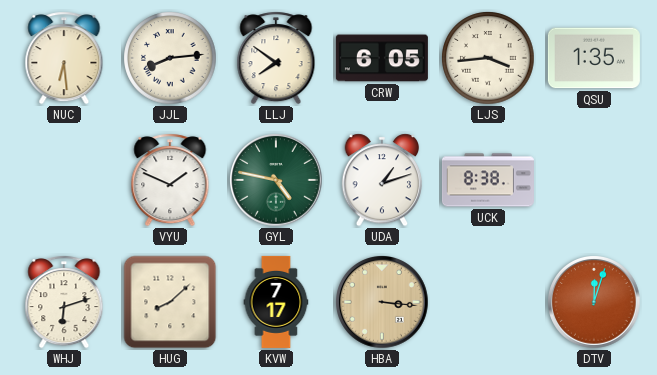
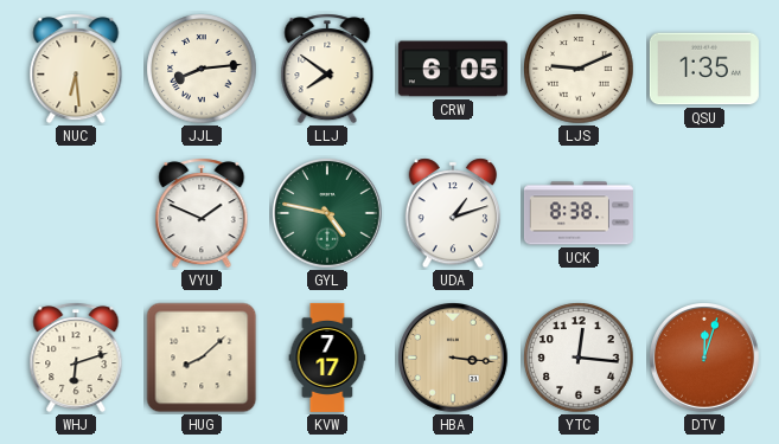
LJS: 3:44 -> 9:11
YTC: none -> 12:16
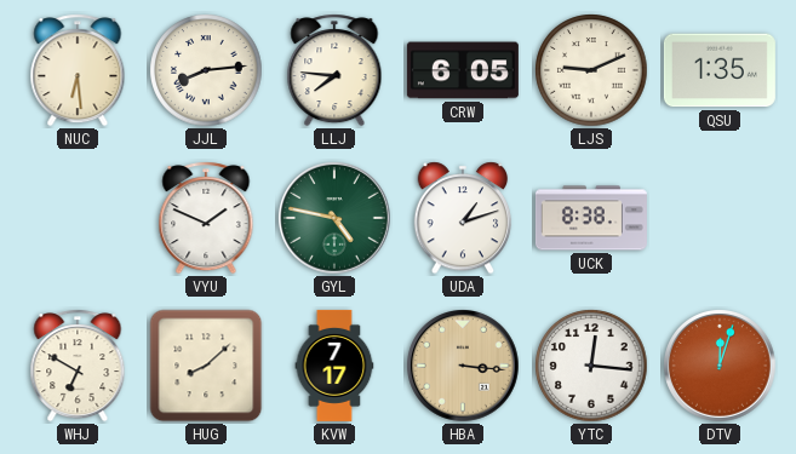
LLJ: 7:51 -> 7:46
WHJ: 6:12 -> 6:50
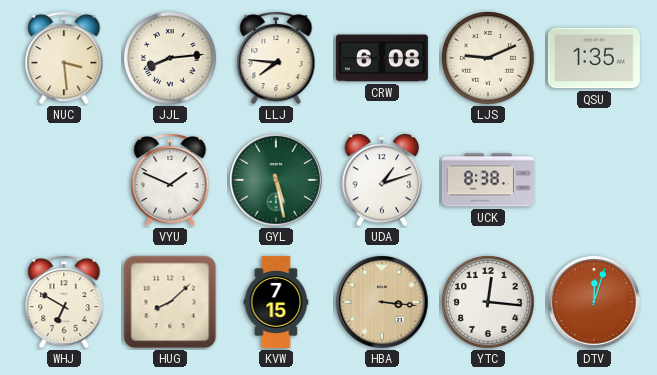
NUC: 6:29 -> 3:29
CRW: 6:05 -> 6:08
GYL: 4:47 -> 5:28
KVW: 7:17 -> 7:15
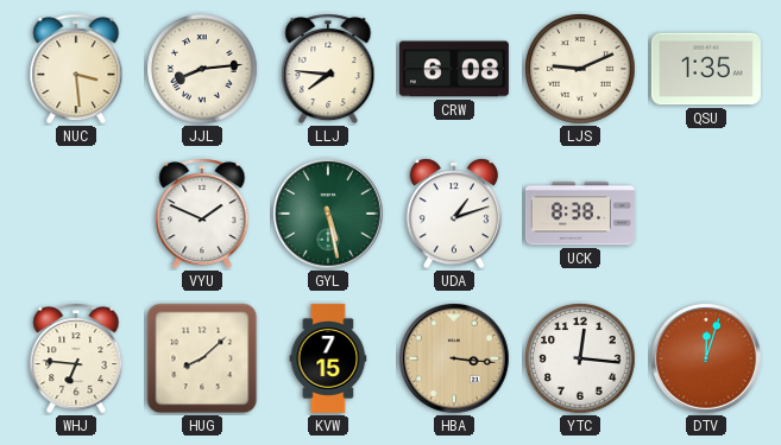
WHJ: 6:50 -> 6:46
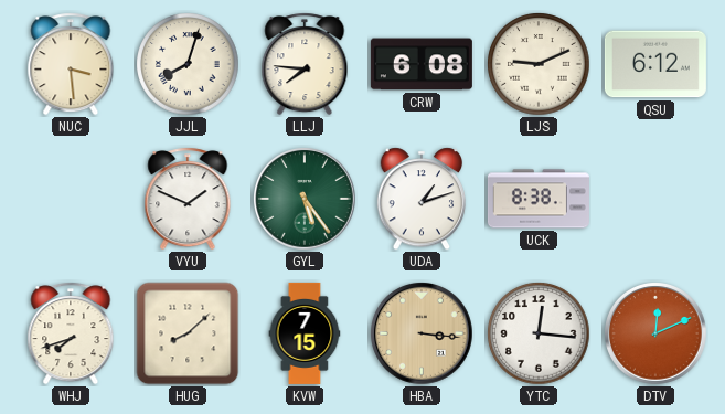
JJL: 8:14 -> 8:03
QSU: 1:35 -> 6:12
GYL: 5:28 -> 5:24
WHJ: 6:46 -> 7:42
DTV: 12:03 -> 12:11
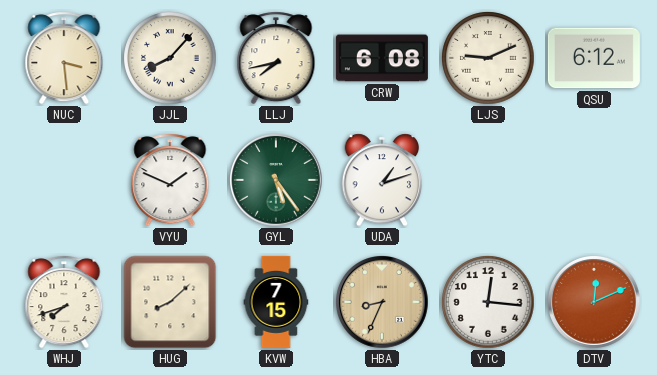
JJL: 8:03 -> 8:07
LLJ: 7:46 -> 7:43
UCK: 8:38 -> none
HBA: 3:16 -> 8:34
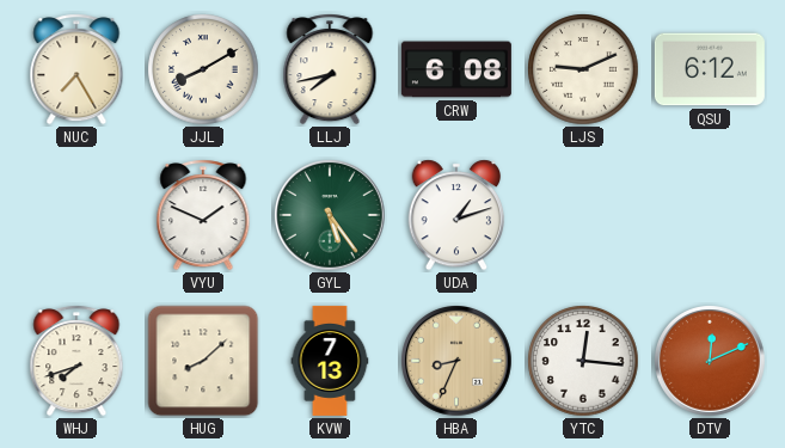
NUC: 3:29 -> 7:25
JJL: 8:07 -> 8:10
KVW: 7:15 -> 7:13
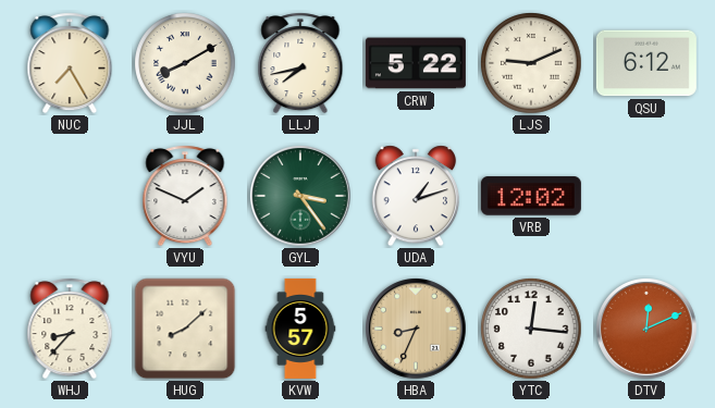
CRW: 6:08 -> 5:22
GYL: 5:24 -> 3:24
VRB: none -> 12:02
WHJ: 7:42 -> 8:37
KVW: 7:13 -> 5:57
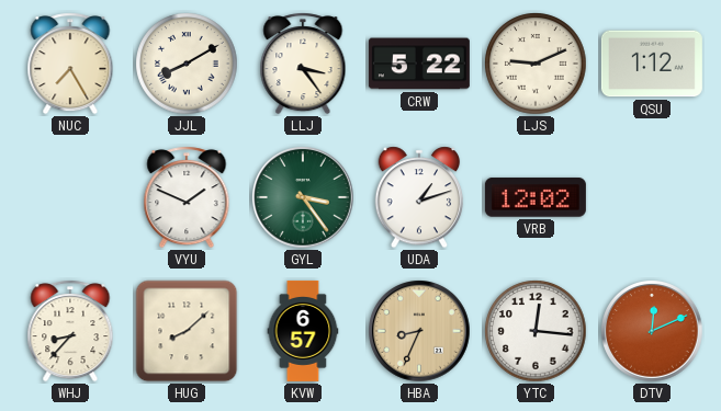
LLJ: 7:43 -> 3:24
QSU: 6:12 -> 1:12
KVW: 5:57 -> 6:57
